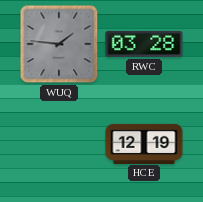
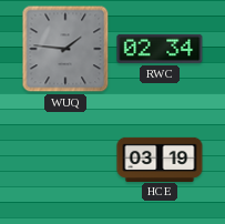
RWC: 03:28 -> 02:34
HCE: 12:19 -> 03:19
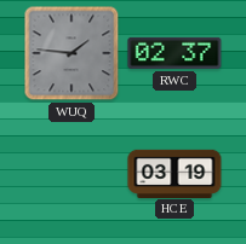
RWC: 02:34 -> 02:37
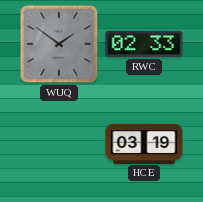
WUQ: 1:46 -> 1:51
RWC: 02:37 -> 02:33
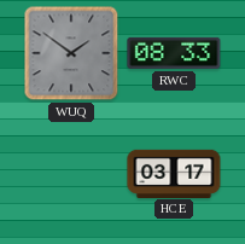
RWC: 02:33 -> 08:33
HCE: 03:19 -> 03:17
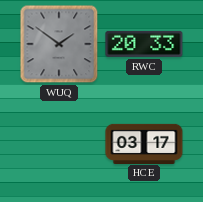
RWC: 08:33 -> 20:33
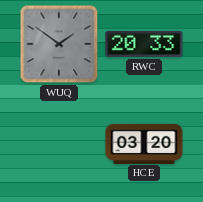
HCE: 03:17 -> 03:20
